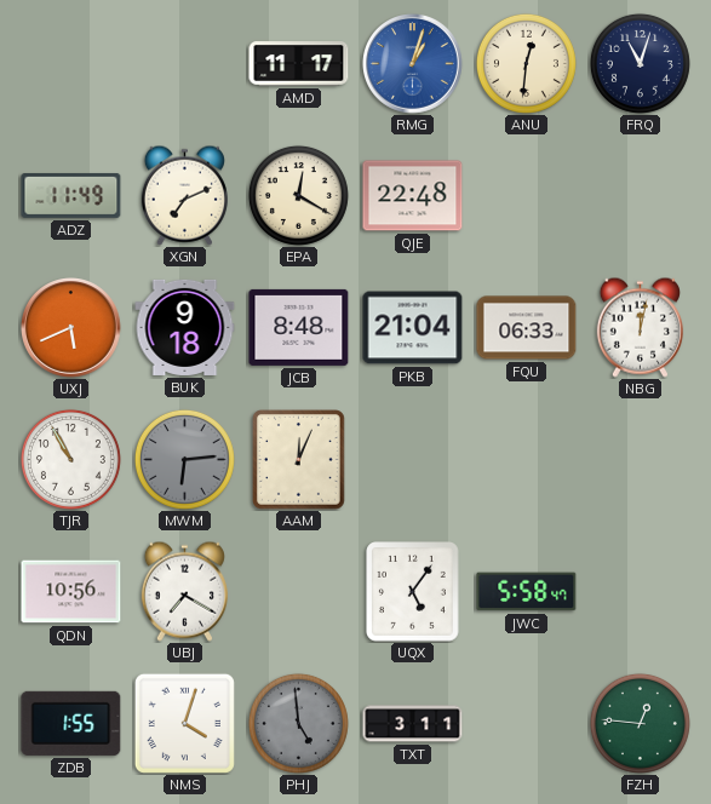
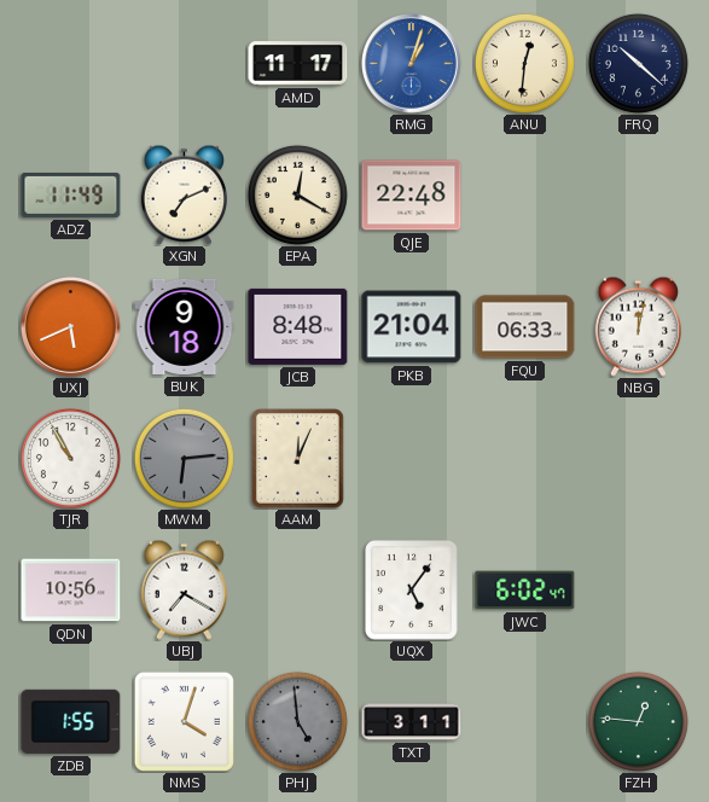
FRQ: 11:03 -> 10:22
JWC: 5:58 -> 6:02
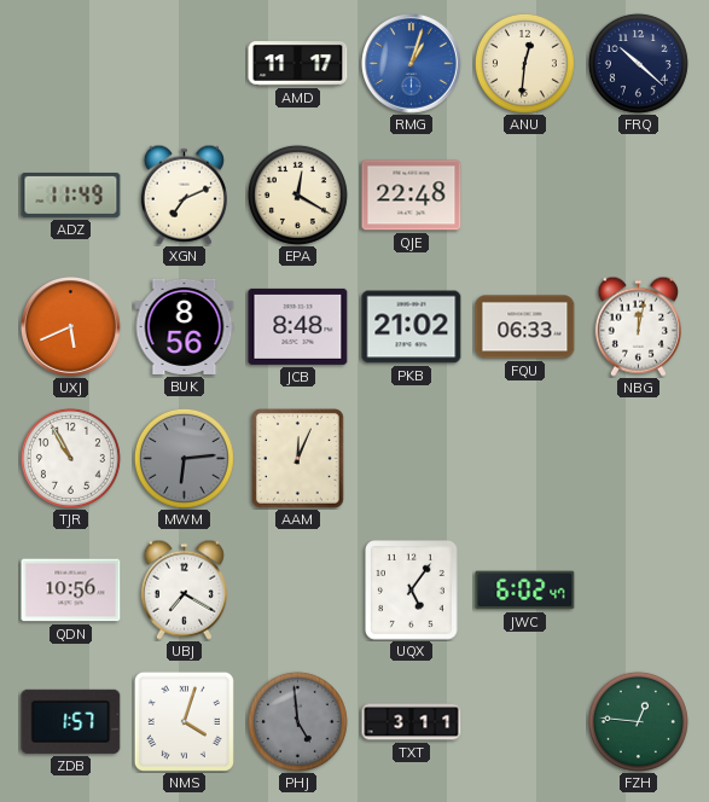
BUK: 9:18 -> 8:56
PKB: 21:04 -> 21:02
ZDB: 1:55 -> 1:57
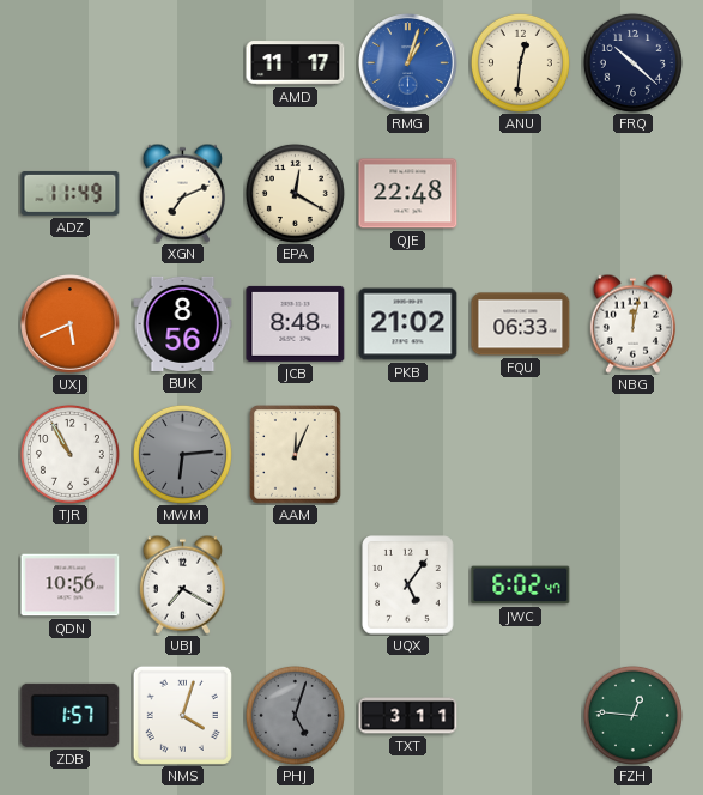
PHJ: 4:59 -> 5:03
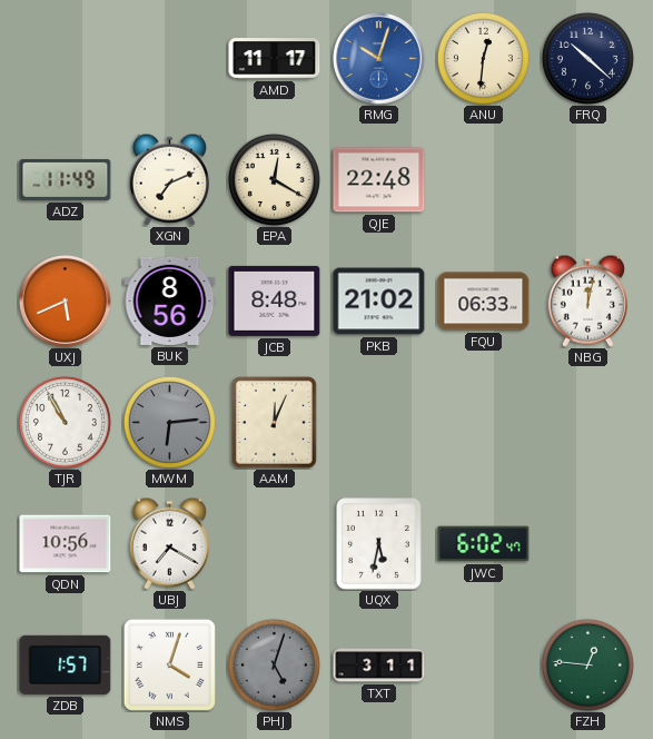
RMG: 1:03 -> 10:03
UQX: 5:06 -> 5:32
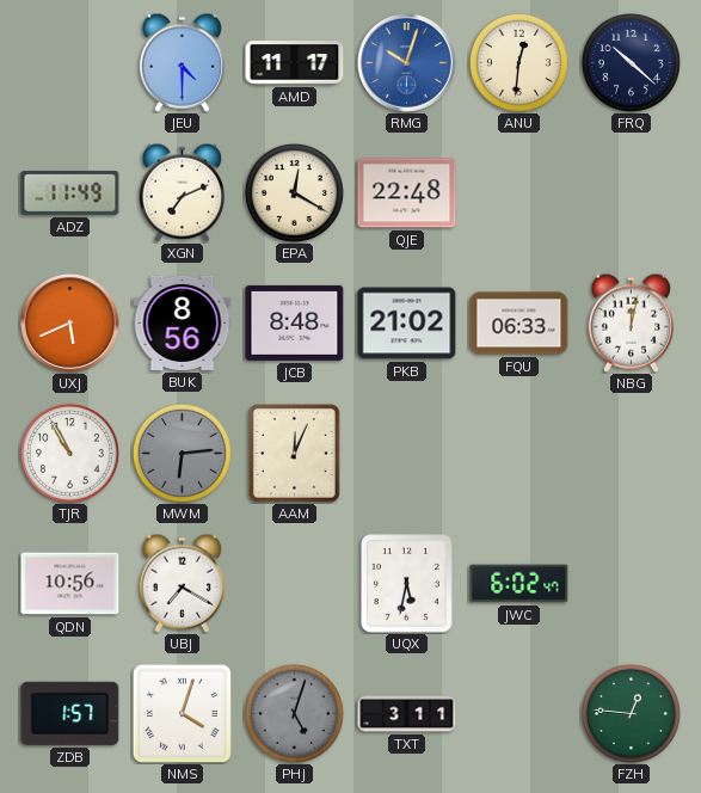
JEU: none -> 4:30
